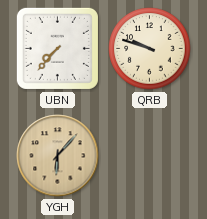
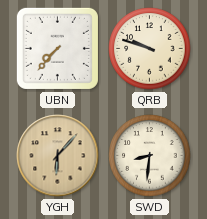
SWD: none -> 8:31
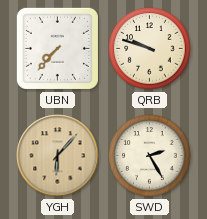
SWD: 8:31 -> 2:25
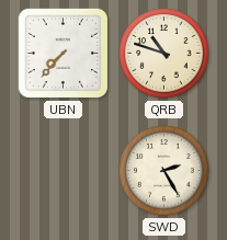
QRB: 9:48 -> 10:48
YGH: 6:07 -> none
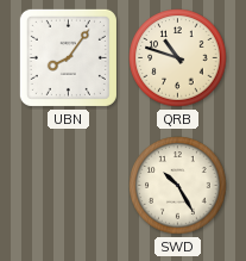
UBN: 7:37 -> 8:06
SWD: 2:25 -> 10:25
